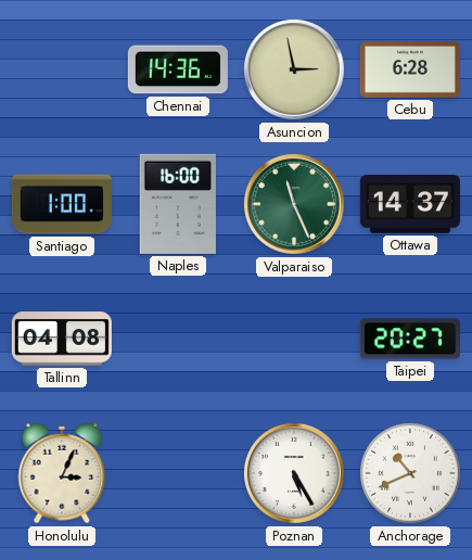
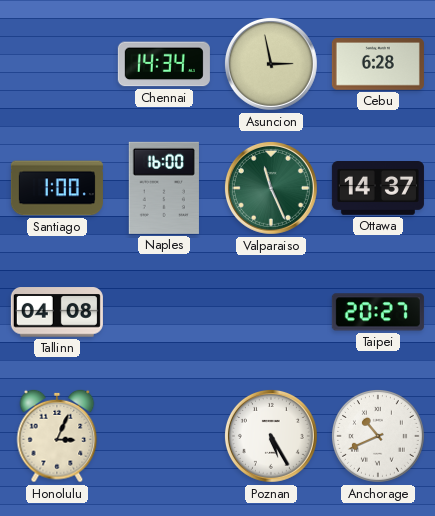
Chennai: 14:36 -> 14:34
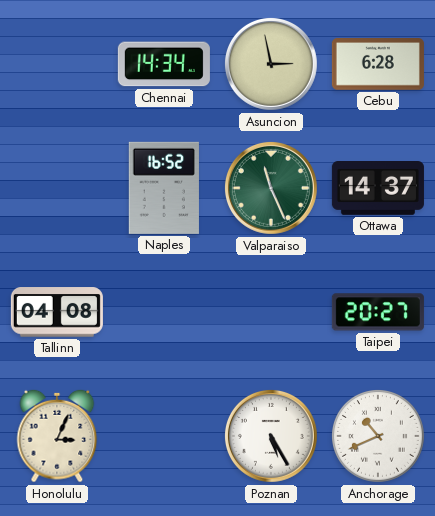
Santiago: 1:00 -> none
Naples: 16:00 -> 16:52
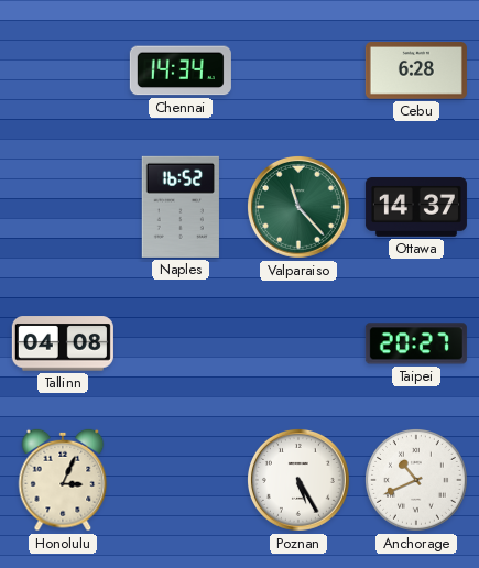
Asuncion: 2:58 -> none
Valparaiso: 11:26 -> 11:23
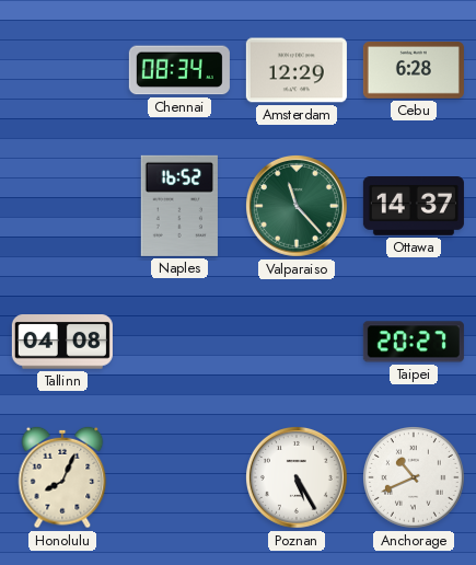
Chennai: 14:34 -> 08:34
Amsterdam: none -> 12:29
Honolulu: 3:04 -> 8:04
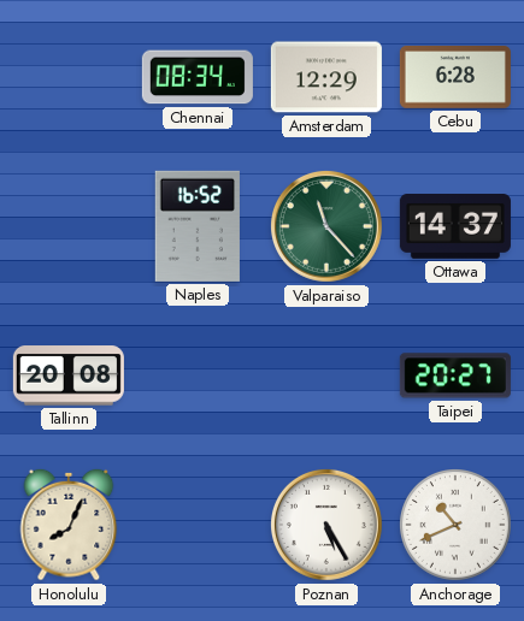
Tallinn: 04:08 -> 20:08
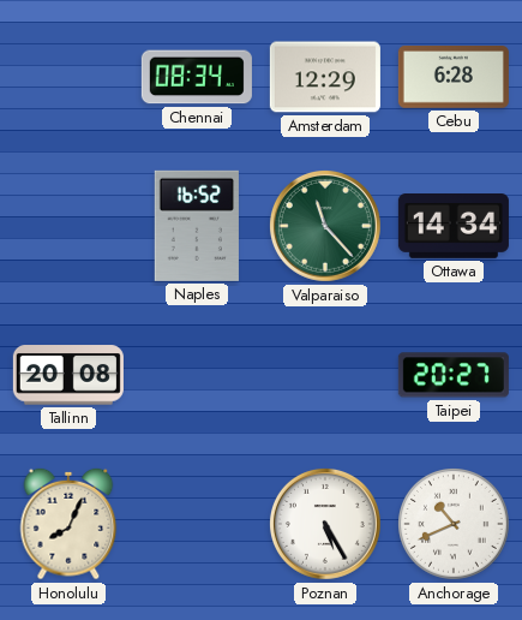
Ottawa: 14:37 -> 14:34
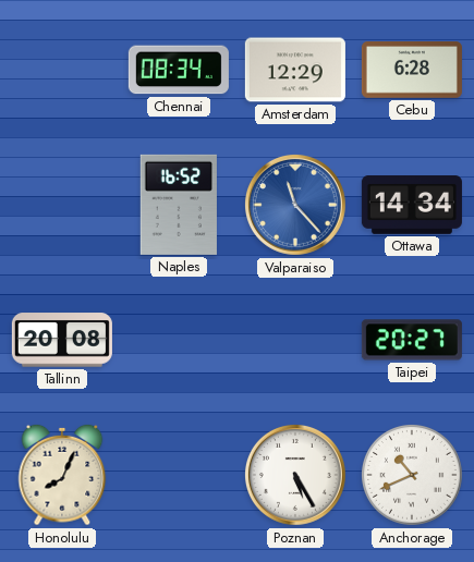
Valparaiso dial: green -> blue
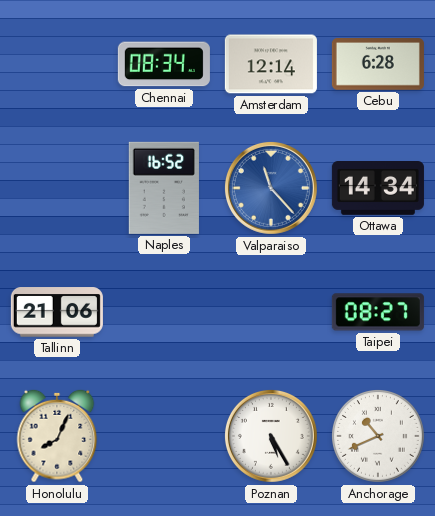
Amsterdam: 12:29 -> 12:14
Tallinn: 20:08 -> 21:06
Taipei: 20:27 -> 08:27
